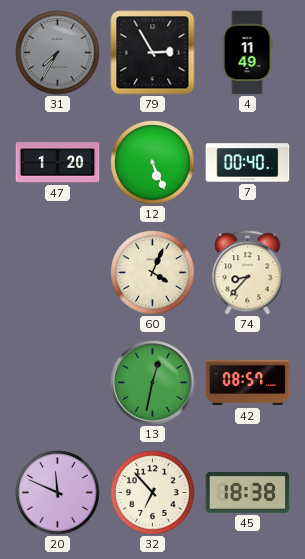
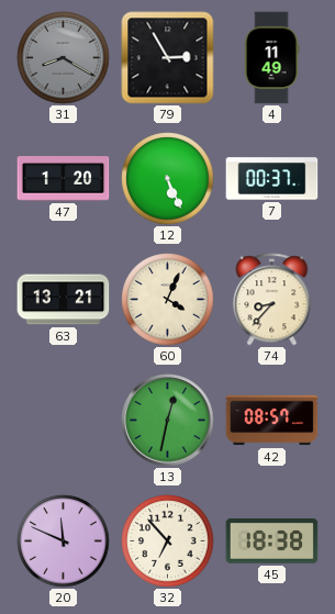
31: 7:35 -> 8:20
7: 00:40 -> 00:37
63: none -> 13:21
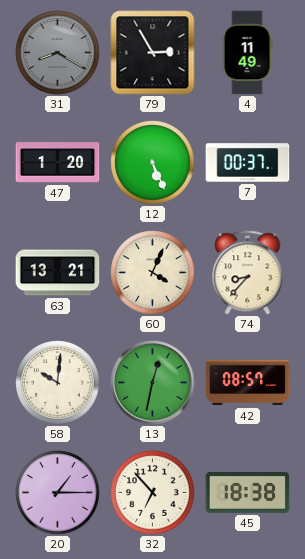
58: none -> 10:01
20: 11:49 -> 1:15
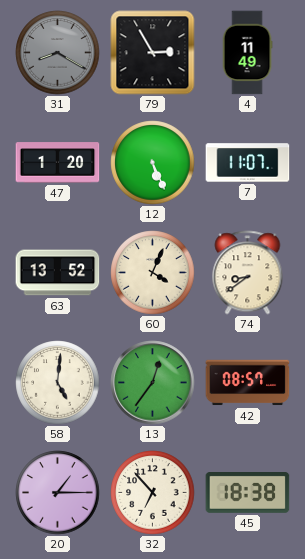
7: 00:37 -> 11:07
63: 13:21 -> 13:52
74: 8:37 -> 8:39
58: 10:01 -> 5:01
13: 12:32 -> 12:36
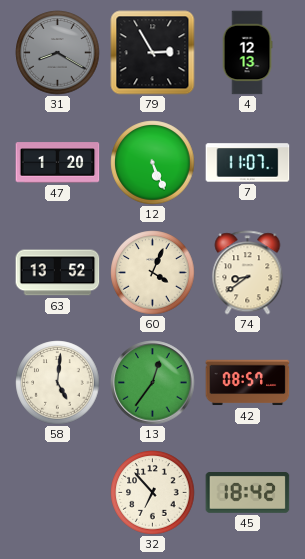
4: 11:49 -> 12:13
20: 1:15 -> none
45: 18:38 -> 18:42
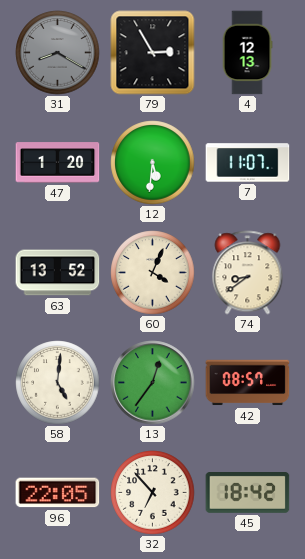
12: 5:26 -> 5:31
96: none -> 22:05
